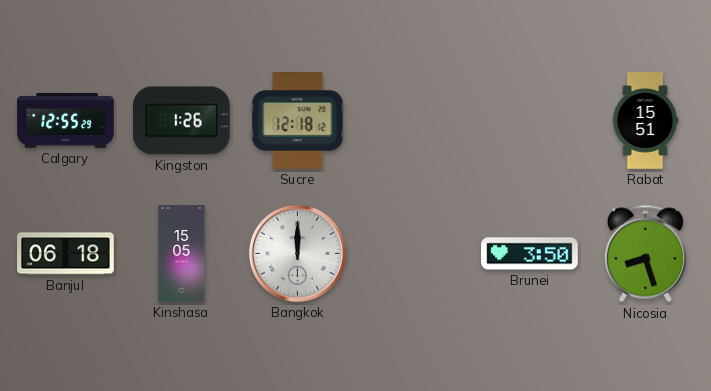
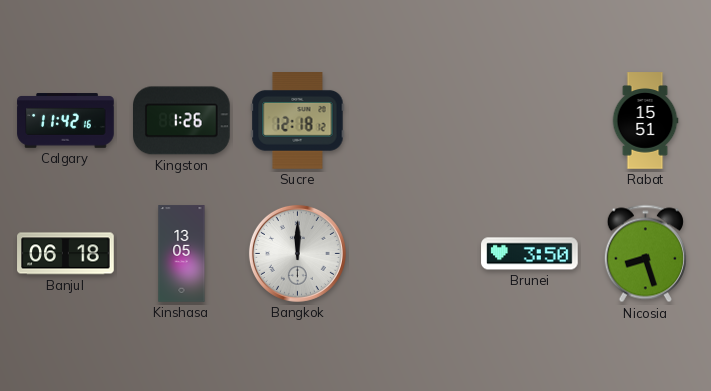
Calgary: 12:55 -> 11:42
Kinshasa: 15:05 -> 13:05
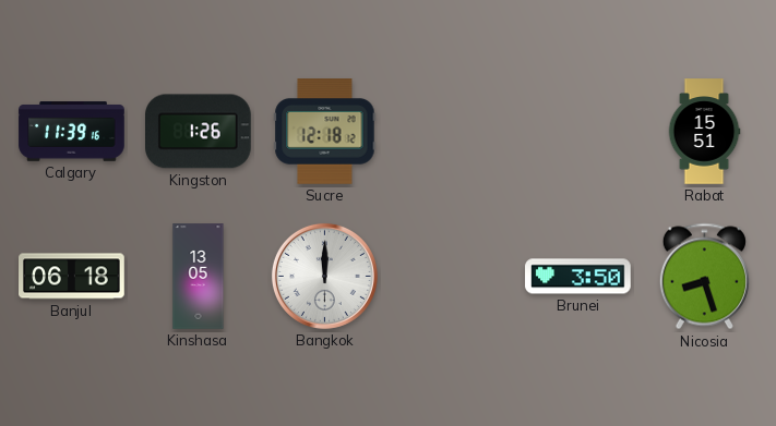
Calgary: 11:42 -> 11:39
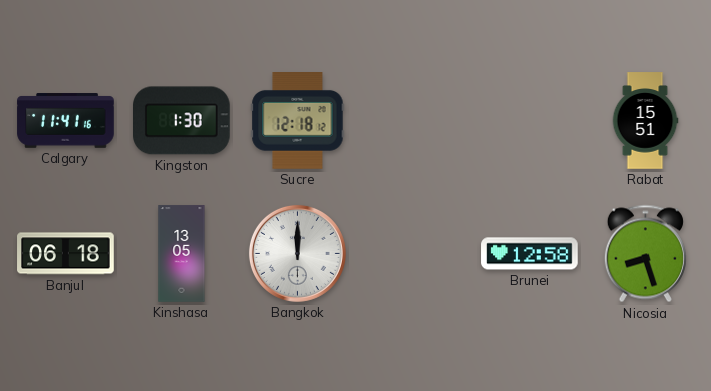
Calgary: 11:39 -> 11:41
Kingston: 1:26 -> 1:30
Brunei: 3:50 -> 12:58
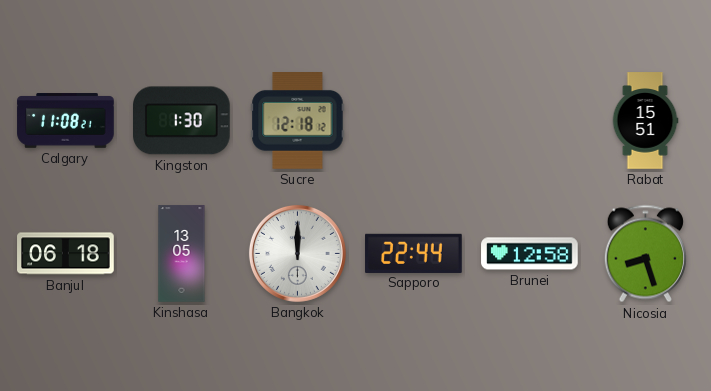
Calgary: 11:41 -> 11:08
Sapporo: none -> 22:44
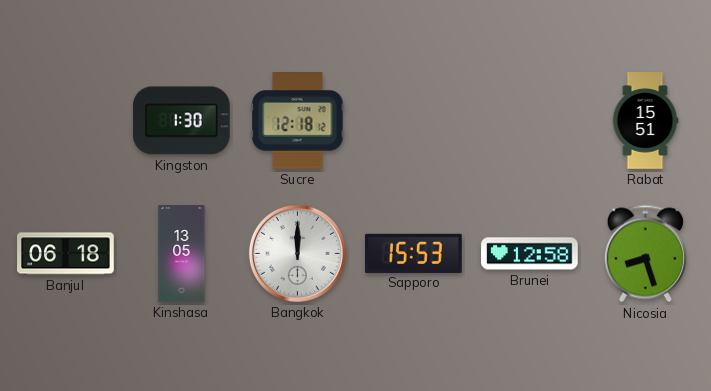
Calgary: 11:08 -> none
Sapporo: 22:44 -> 15:53
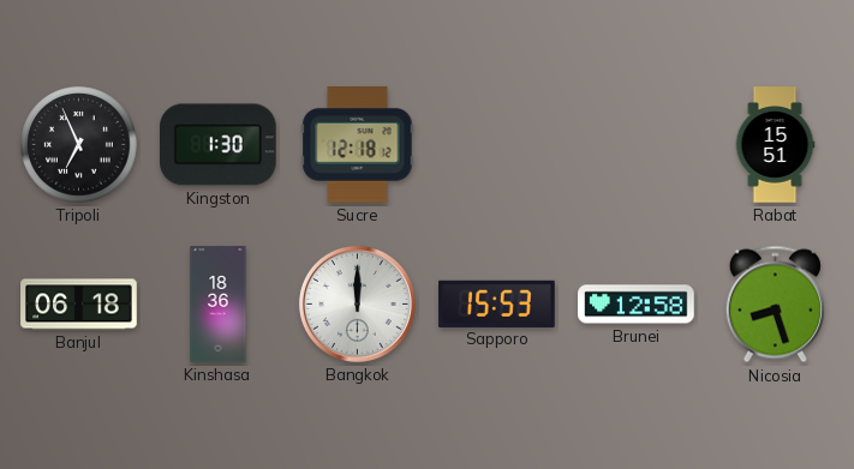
Tripoli: none -> 6:56
Kinshasa: 13:05 -> 18:36
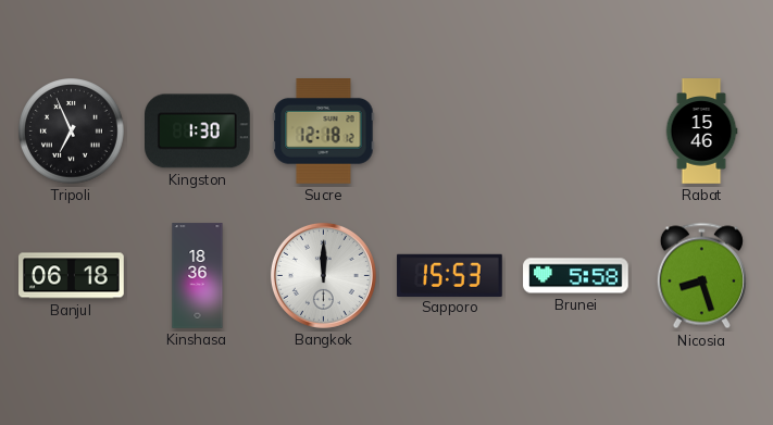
Rabat: 15:51 -> 15:46
Brunei: 12:58 -> 5:58
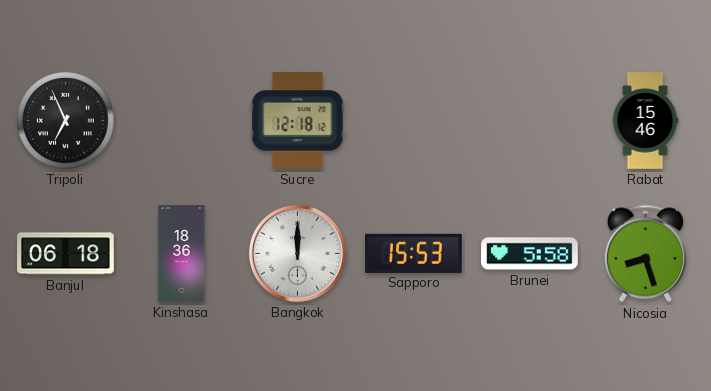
Kingston: 1:30 -> none
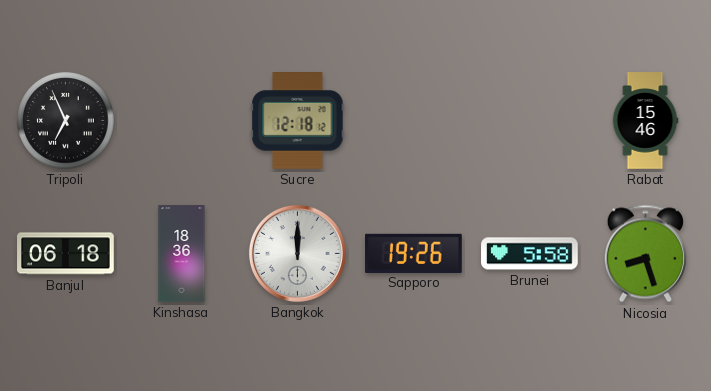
Sapporo: 15:53 -> 19:26
